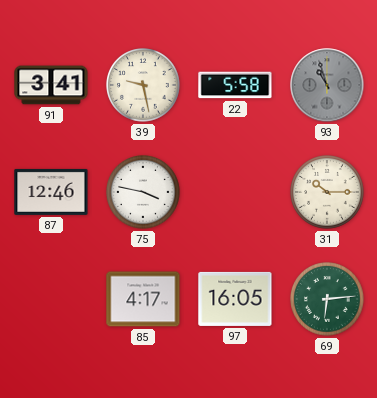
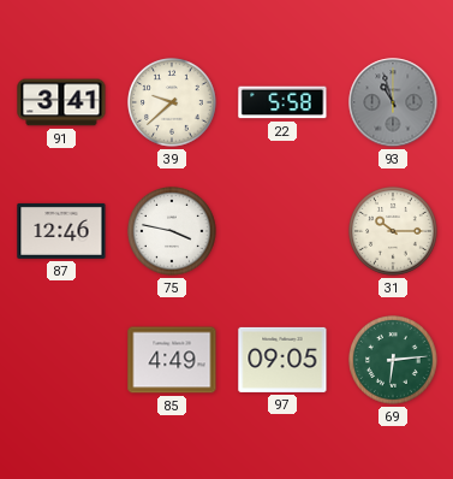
39: 9:28 -> 9:38
85: 4:17 -> 4:49
97: 16:05 -> 09:05
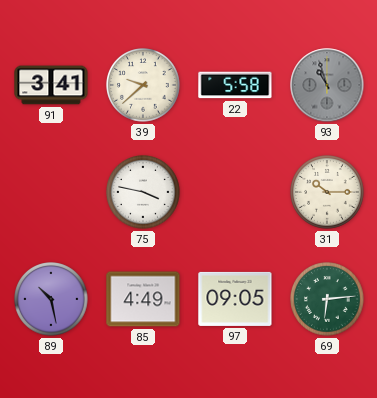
87: 12:46 -> none
89: none -> 10:28
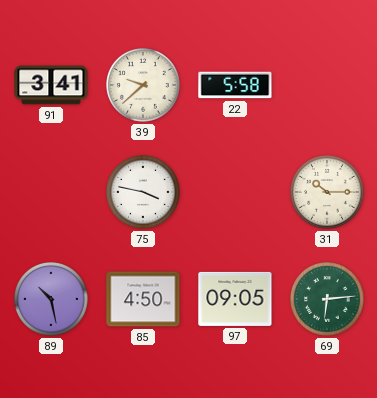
93: 10:57 -> none
85: 4:49 -> 4:50
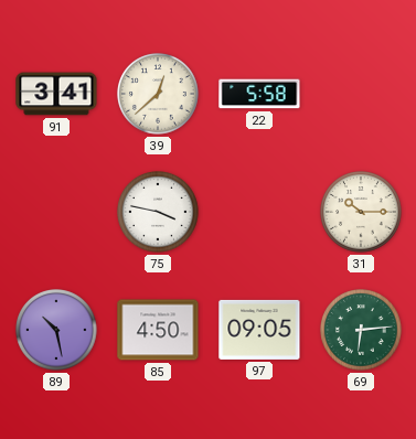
39: 9:38 -> 12:38
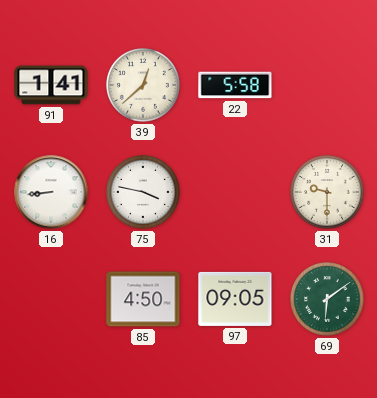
91: 3:41 -> 1:41
16: none -> 8:44
31: 10:15 -> 9:30
89: 10:28 -> none
69: 6:14 -> 6:09
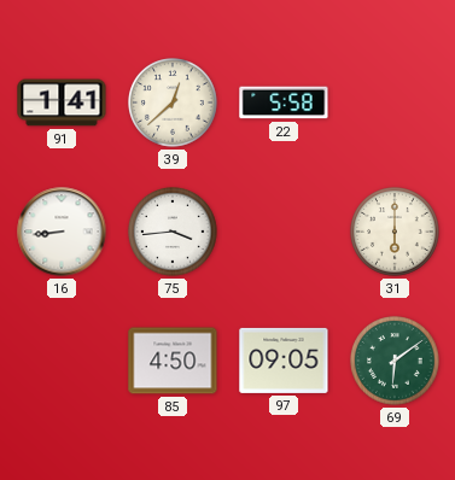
75: 3:47 -> 3:44
31: 9:30 -> 6:00
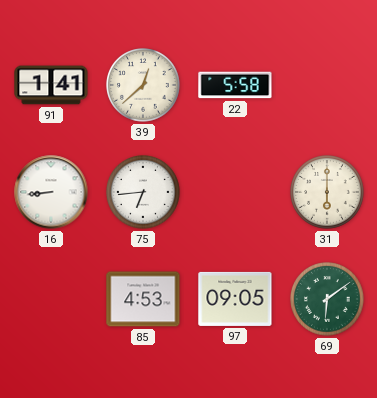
75: 3:44 -> 6:44
85: 4:50 -> 4:53
